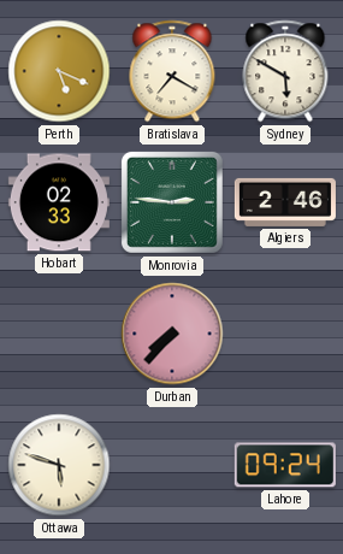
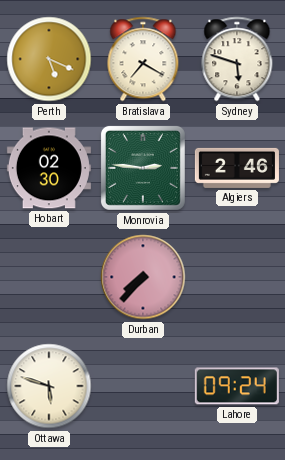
Sydney: 5:50 -> 5:48
Hobart: 02:33 -> 02:30
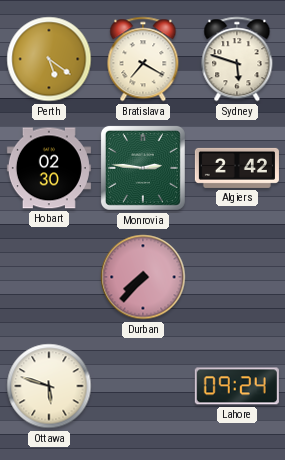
Perth: 5:19 -> 5:21
Algiers: 2:46 -> 2:42
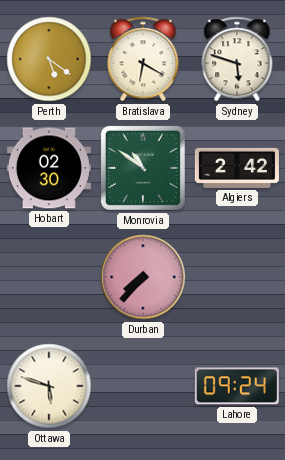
Bratislava: 7:20 -> 6:20
Monrovia: 2:46 -> 10:51
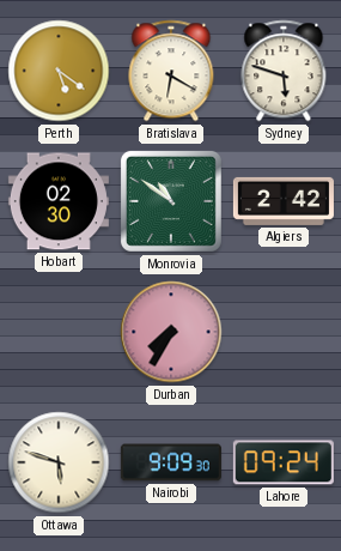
Durban: 7:37 -> 7:35
Nairobi: none -> 9:09
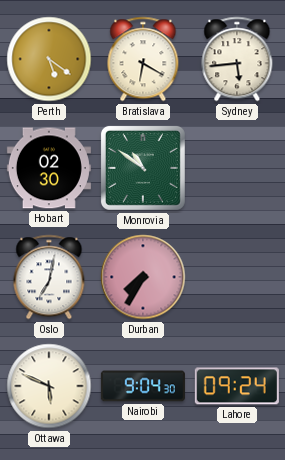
Sydney: 5:48 -> 5:44
Algiers: 2:42 -> none
Oslo: none -> 7:02
Ottawa: 5:48 -> 5:49
Nairobi: 9:09 -> 9:04
